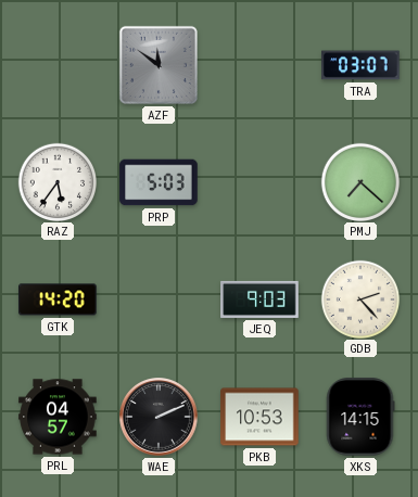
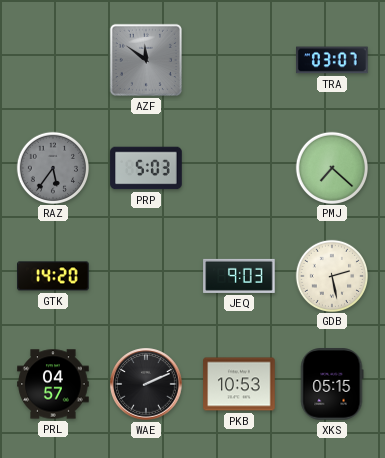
RAZ dial: white -> grey
GDB: 2:23 -> 2:28
XKS: 14:15 -> 05:15
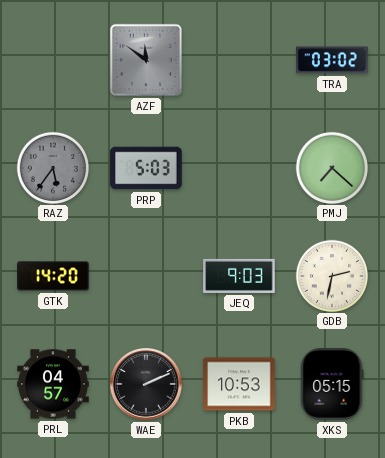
TRA: 03:07 -> 03:02
GDB: 2:28 -> 2:32
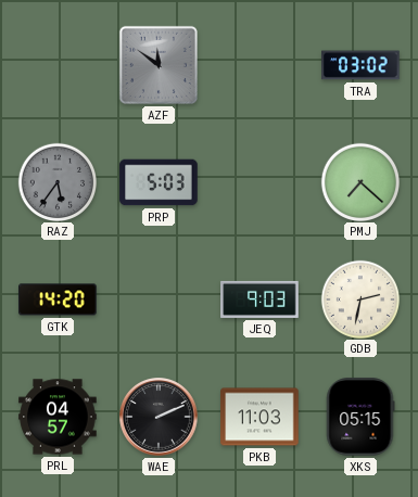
PKB: 10:53 -> 11:03
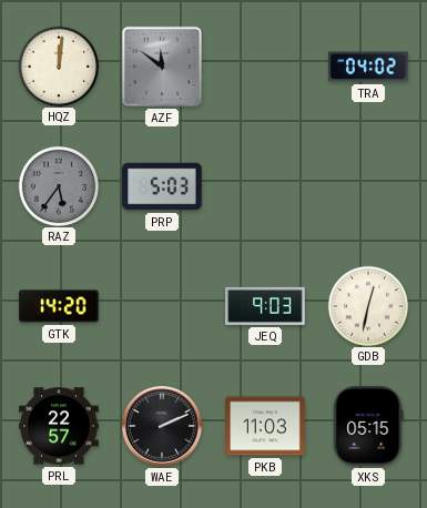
HQZ: none -> 12:01
TRA: 03:02 -> 04:02
PMJ: 7:22 -> none
GDB: 2:32 -> 12:32
PRL: 04:57 -> 22:57
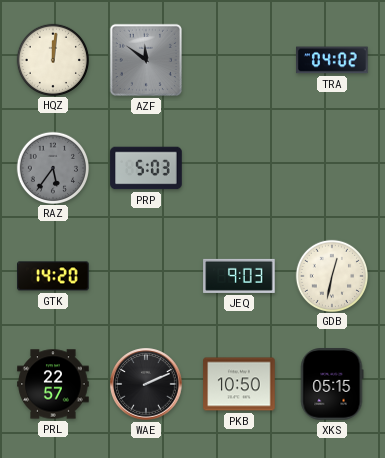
PKB: 11:03 -> 10:50
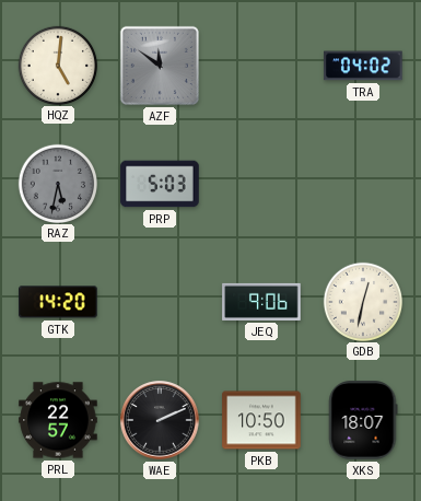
HQZ: 12:01 -> 5:01
RAZ: 5:36 -> 5:32
JEQ: 9:03 -> 9:06
XKS: 05:15 -> 18:07
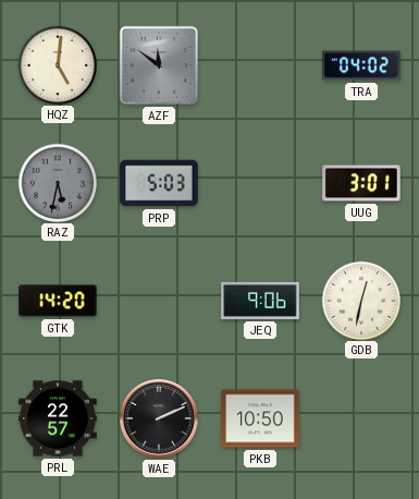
UUG: none -> 3:01
XKS: 18:07 -> none
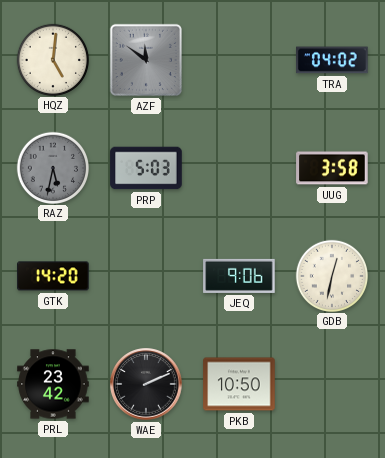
UUG: 3:01 -> 3:58
PRL: 22:57 -> 23:42
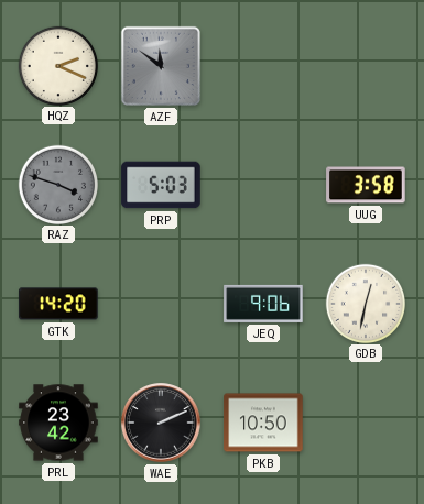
HQZ: 5:01 -> 2:19
TRA: 04:02 -> none
RAZ: 5:32 -> 3:48
